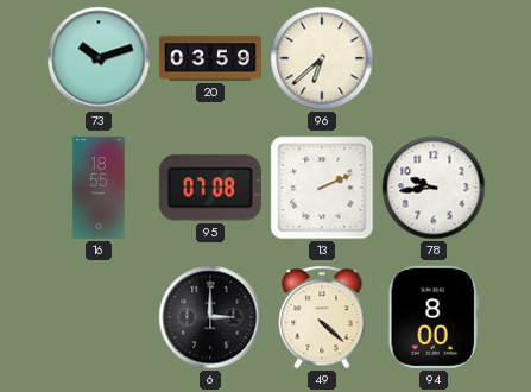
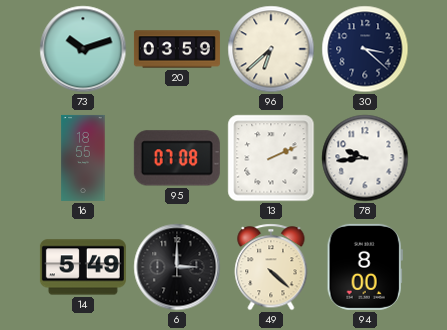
30: none -> 3:22
14: none -> 5:49
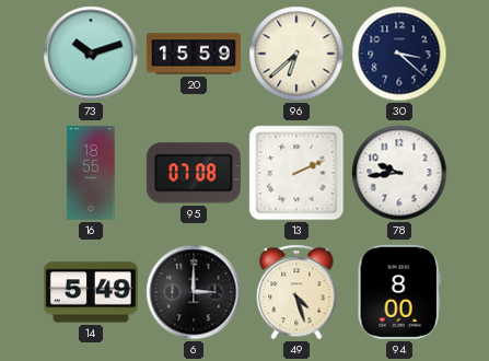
20: 03:59 -> 15:59
49: 4:22 -> 4:27
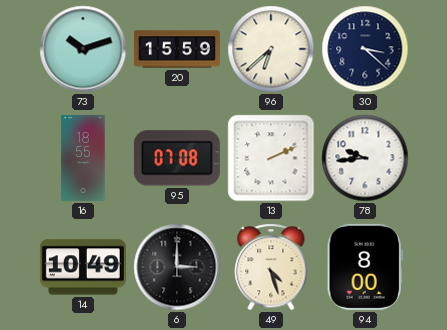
14: 5:49 -> 10:49
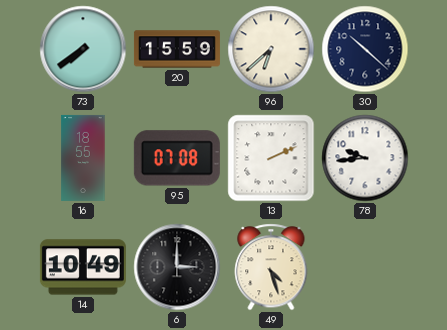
73: 10:12 -> 7:39
30: 3:22 -> 10:22
94: 8:00 -> none
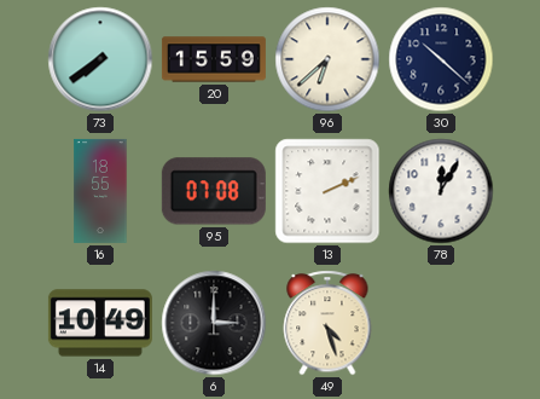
78: 9:44 -> 12:05
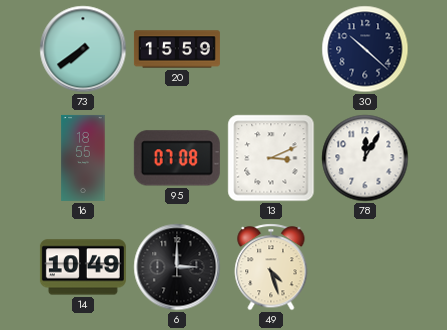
96: 6:38 -> none
13: 2:11 -> 3:11
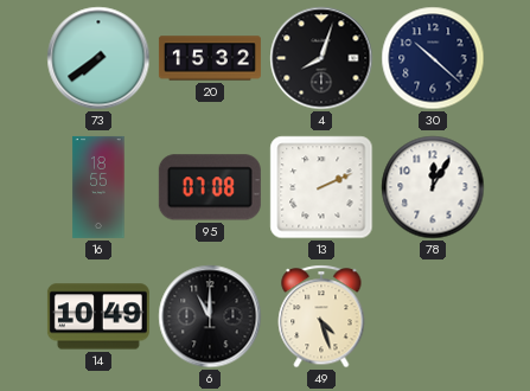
20: 15:59 -> 15:32
4: none -> 8:03
13: 3:11 -> 2:11
6: 3:00 -> 11:00
